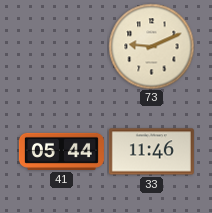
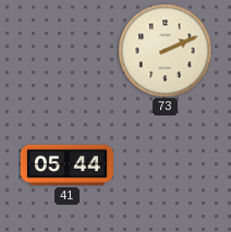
73: 9:11 -> 2:11
33: 11:46 -> none
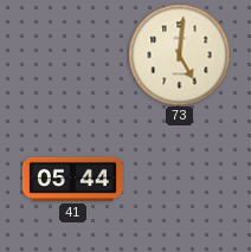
73: 2:11 -> 5:01
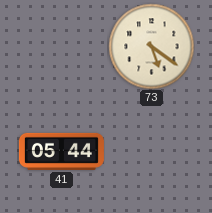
73: 5:01 -> 5:21
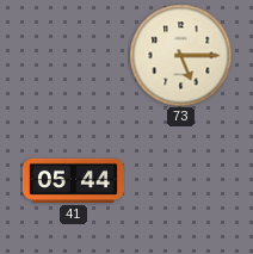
73: 5:21 -> 5:15
